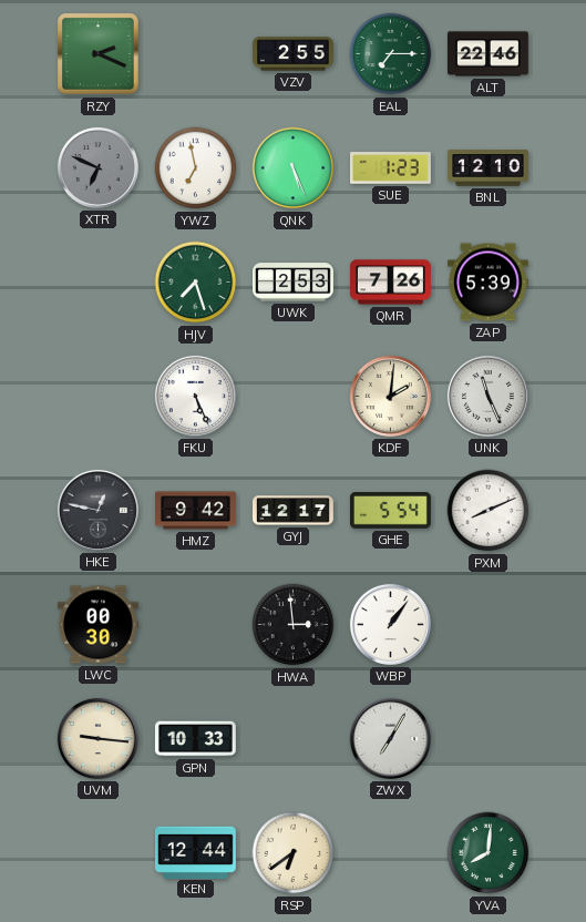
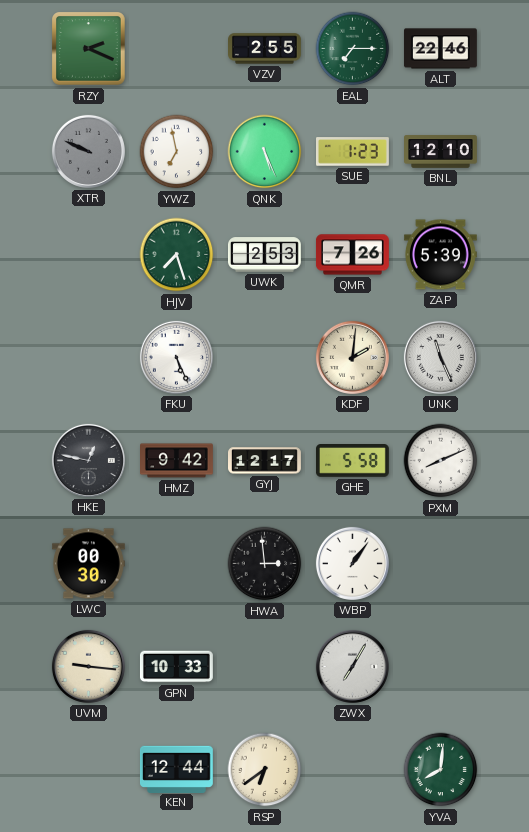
XTR: 6:49 -> 9:49
GHE: 5:54 -> 5:58
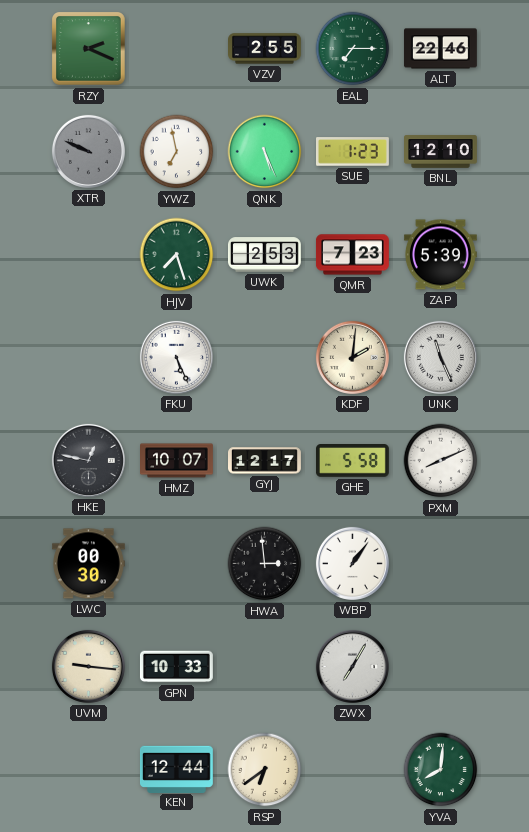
QMR: 7:26 -> 7:23
HMZ: 9:42 -> 10:07
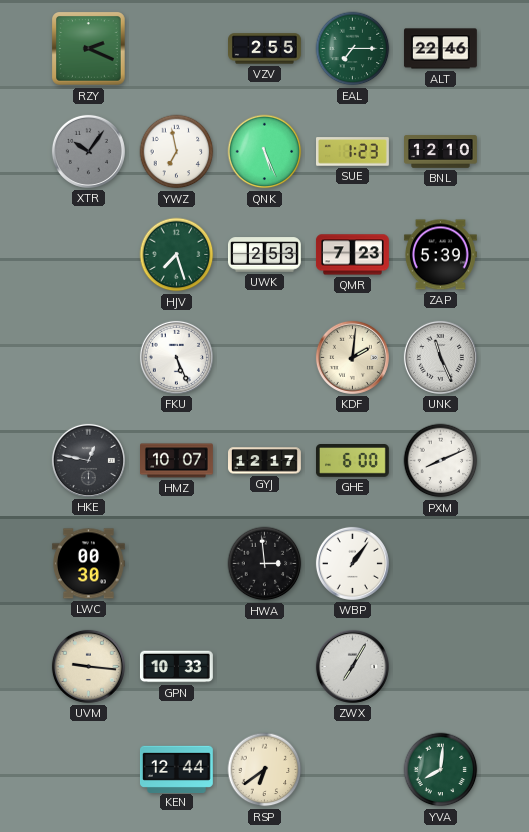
XTR: 9:49 -> 10:06
GHE: 5:58 -> 6:00
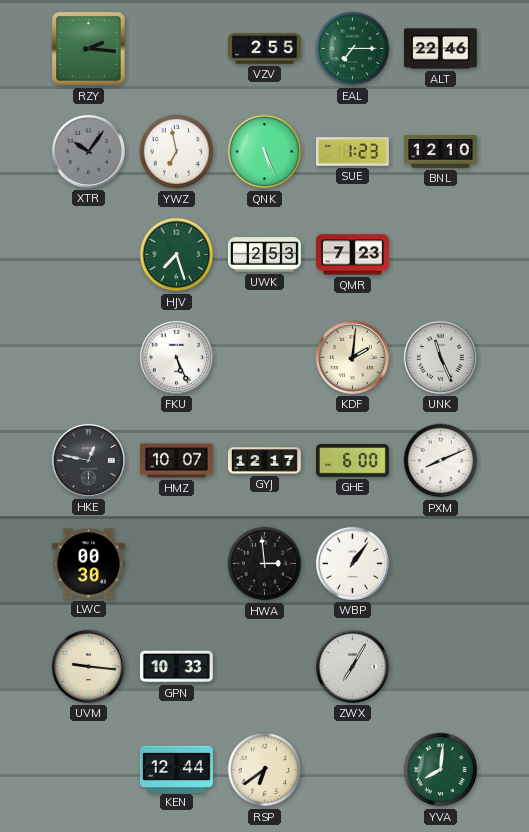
RZY: 2:19 -> 2:16
ZAP: 5:39 -> none
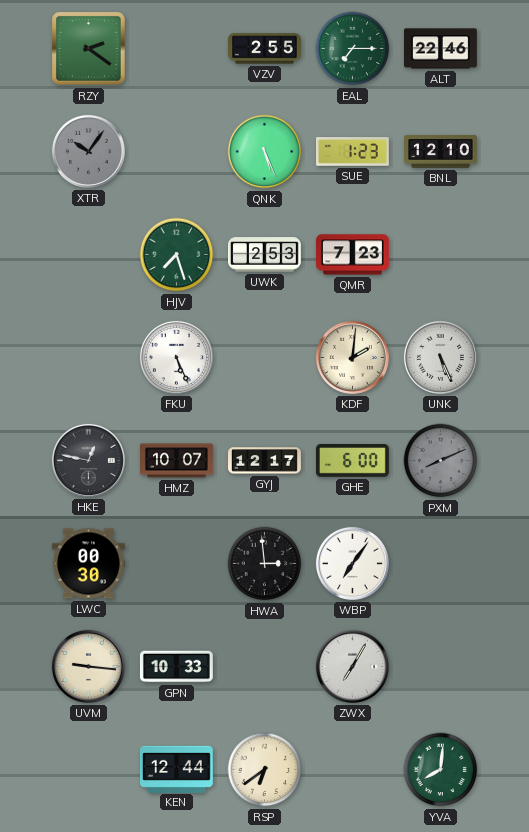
RZY: 2:16 -> 2:21
YWZ: 6:58 -> none
UNK: 11:26 -> 5:26
PXM dial: white -> grey
WBP: 1:06 -> 7:06
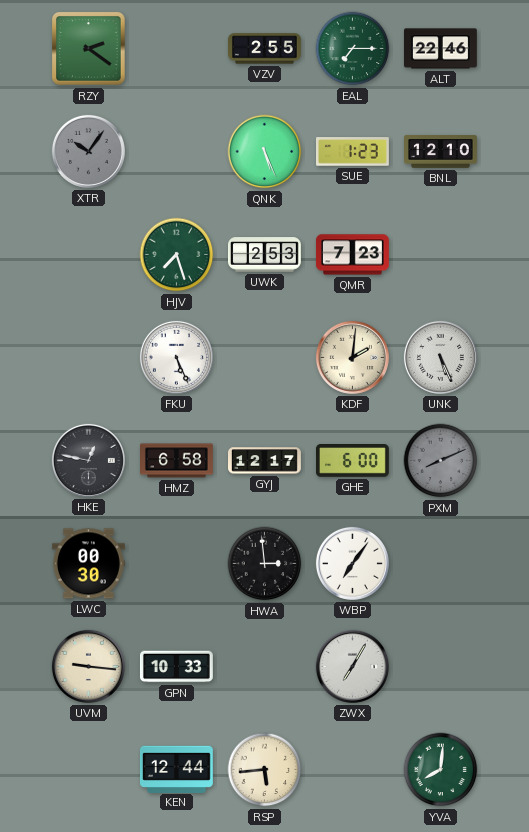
HMZ: 10:07 -> 6:58
RSP: 6:39 -> 5:44
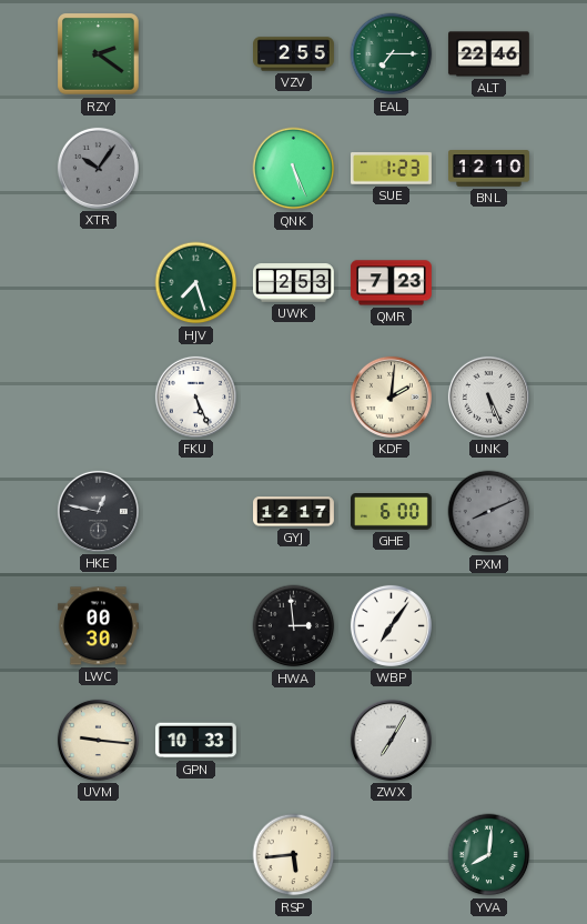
HMZ: 6:58 -> none
KEN: 12:44 -> none
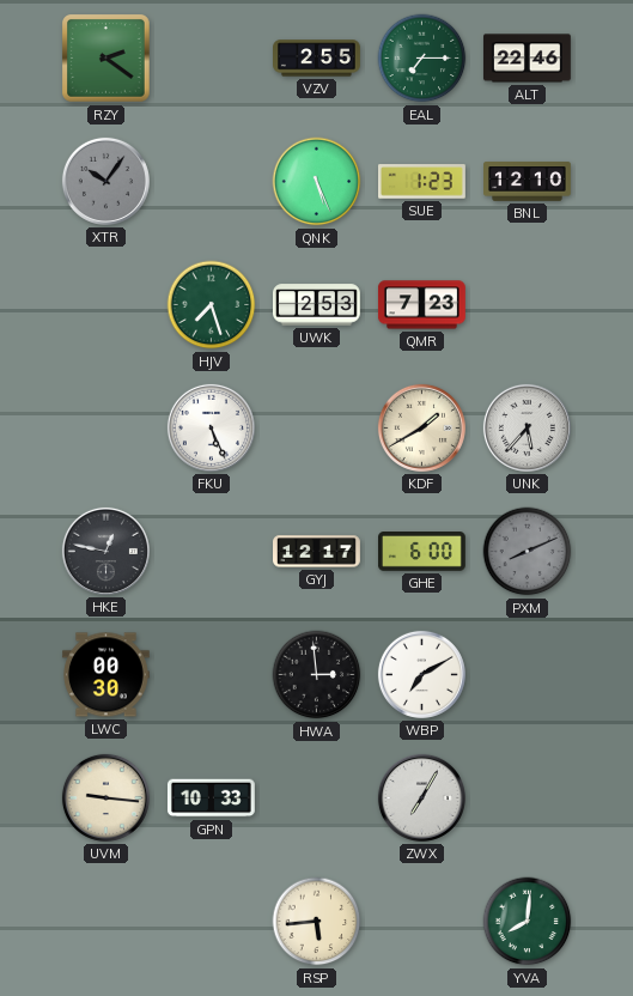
KDF: 2:01 -> 1:40
UNK: 5:26 -> 5:37
WBP: 7:06 -> 7:10
